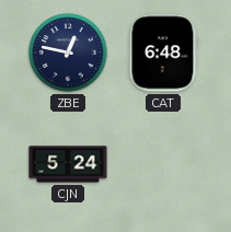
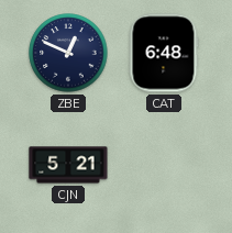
ZBE: 12:47 -> 12:49
CJN: 5:24 -> 5:21
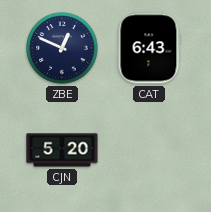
CAT: 6:48 -> 6:43
CJN: 5:21 -> 5:20
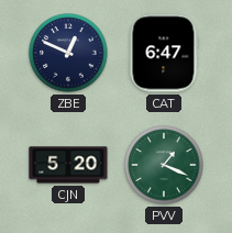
CAT: 6:43 -> 6:47
PVV: none -> 1:19
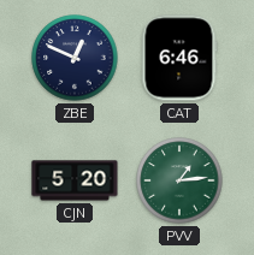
CAT: 6:47 -> 6:46
PVV: 1:19 -> 1:14
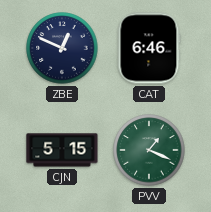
CJN: 5:20 -> 5:15
PVV: 1:14 -> 1:19
